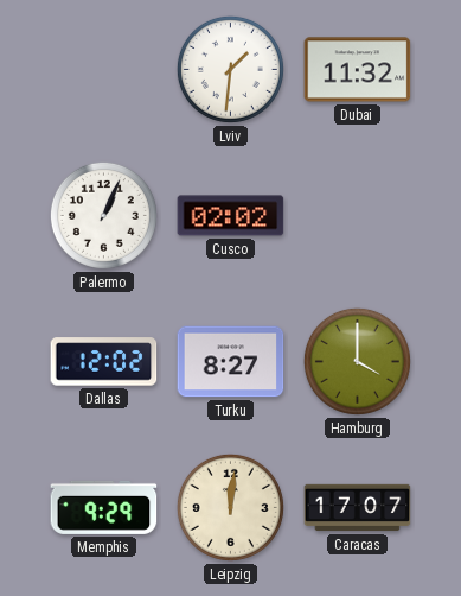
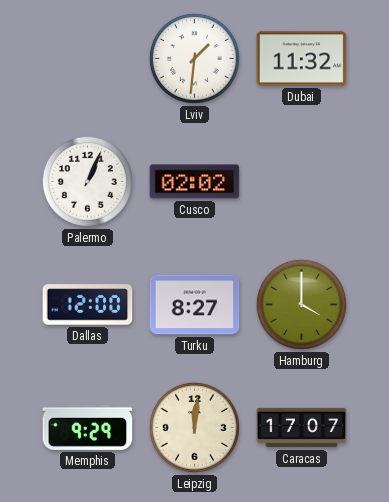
Dallas: 12:02 -> 12:00
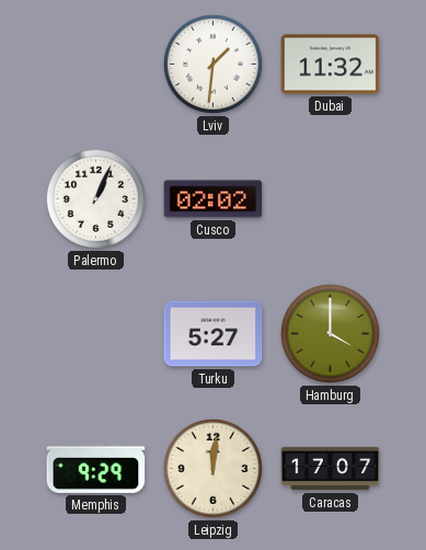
Dallas: 12:00 -> none
Turku: 8:27 -> 5:27
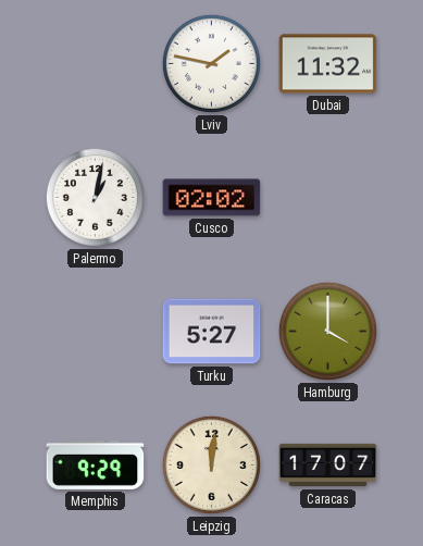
Lviv: 1:31 -> 1:47
Palermo: 1:04 -> 1:02
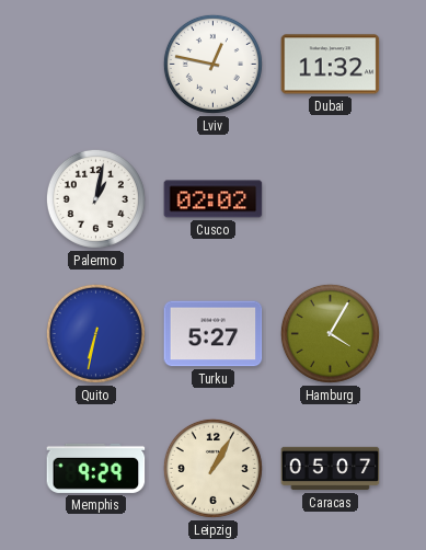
Lviv: 1:47 -> 12:47
Quito: none -> 6:32
Hamburg: 4:00 -> 4:05
Leipzig: 12:01 -> 1:05
Caracas: 17:07 -> 05:07
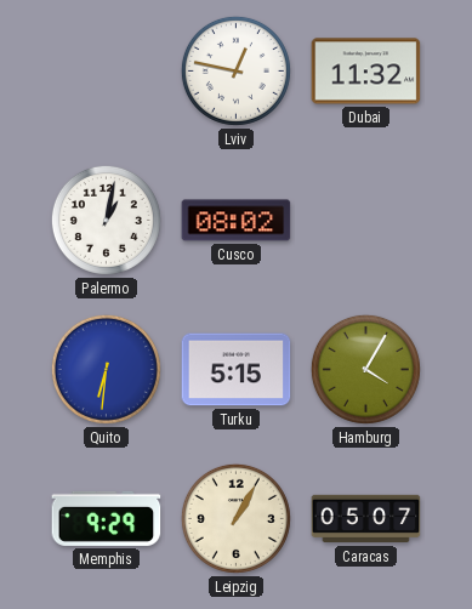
Cusco: 02:02 -> 08:02
Quito: 6:32 -> 6:31
Turku: 5:27 -> 5:15
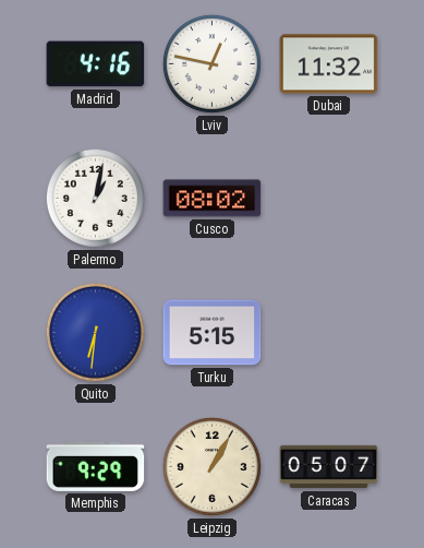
Madrid: none -> 4:16
Hamburg: 4:05 -> none
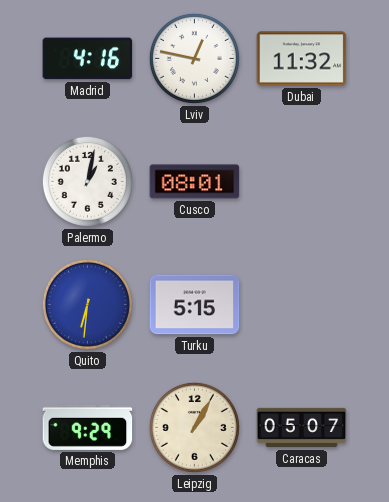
Cusco: 08:02 -> 08:01
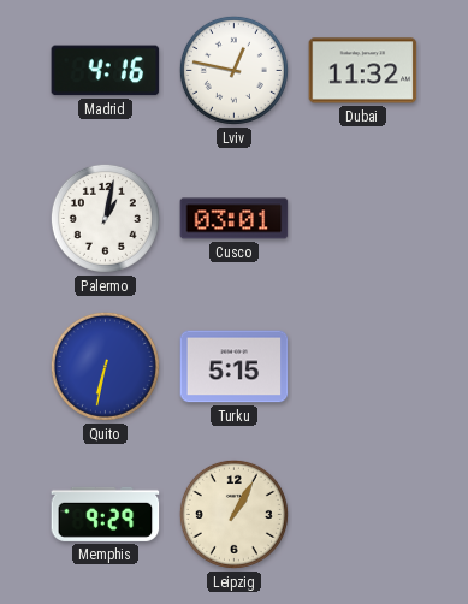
Cusco: 08:01 -> 03:01
Quito: 6:31 -> 6:32
Caracas: 05:07 -> none
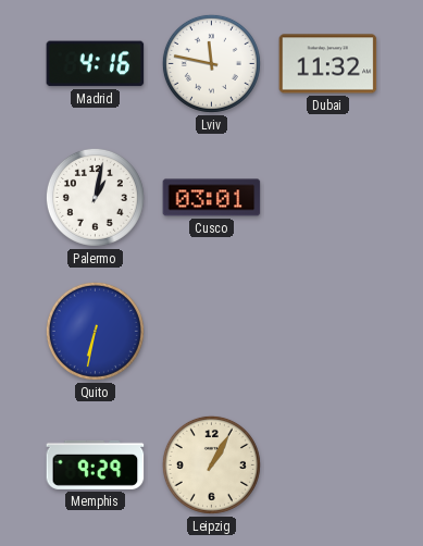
Lviv: 12:47 -> 11:47
Turku: 5:15 -> none
